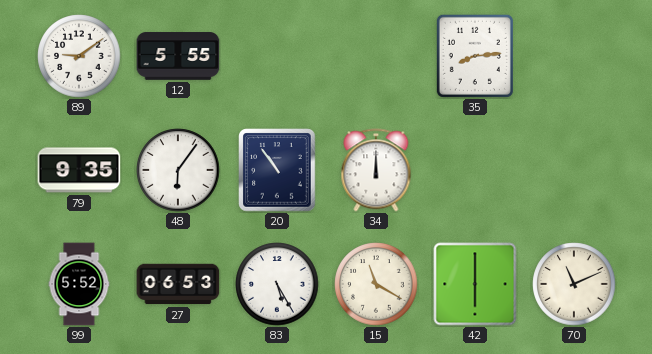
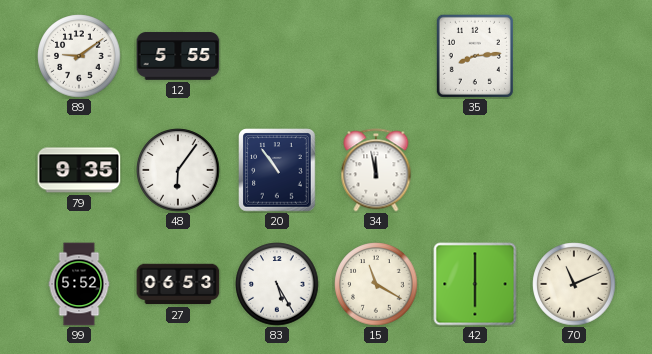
34: 12:00 -> 11:58
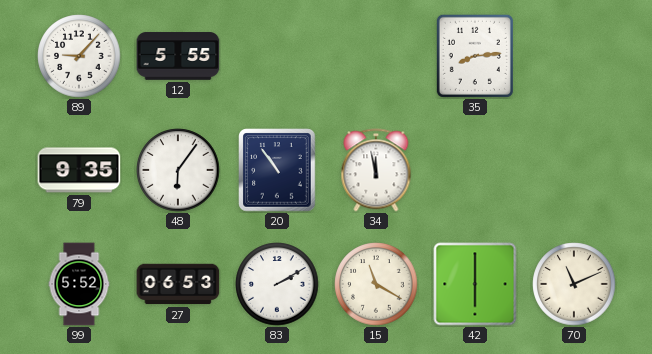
89: 9:09 -> 9:07
83: 5:25 -> 2:10
